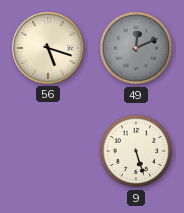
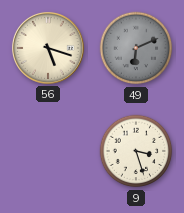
49: 12:11 -> 6:11
9: 5:27 -> 3:27
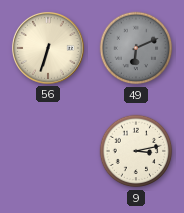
56: 5:18 -> 6:33
9: 3:27 -> 3:13
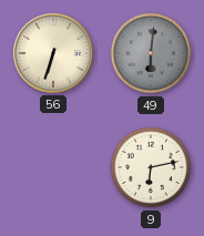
49: 6:11 -> 6:01
9: 3:13 -> 6:13
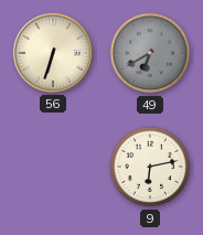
49: 6:01 -> 6:40
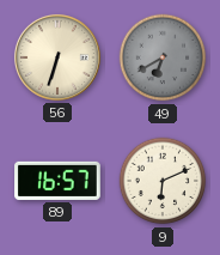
89: none -> 16:57
9: 6:13 -> 6:11
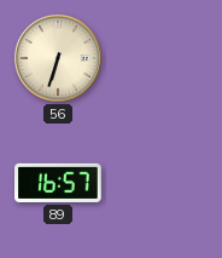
49: 6:40 -> none
9: 6:11 -> none
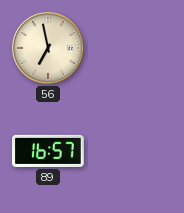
56: 6:33 -> 6:58
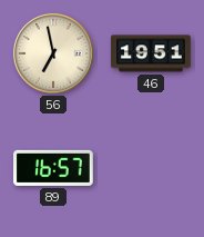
46: none -> 19:51
